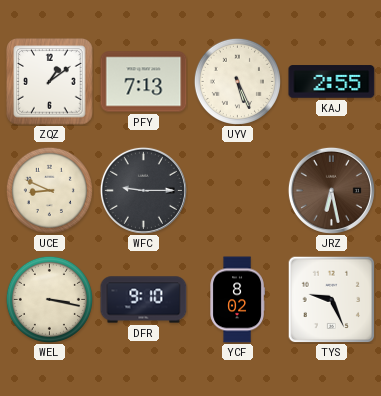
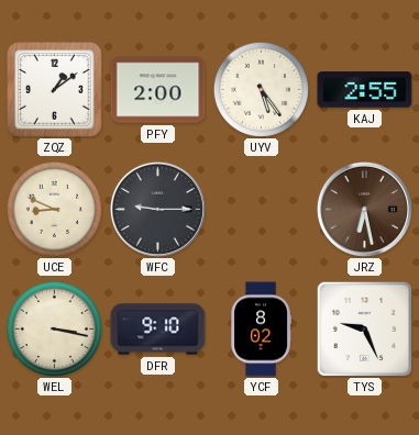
PFY: 7:13 -> 2:00
UYV: 5:26 -> 5:24
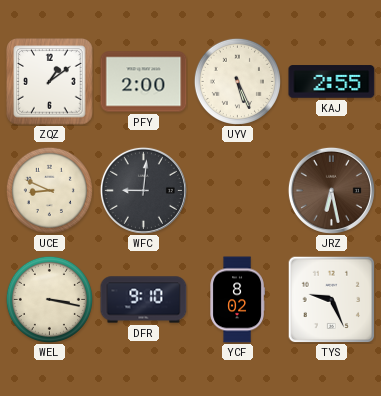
UYV: 5:24 -> 5:26
WFC: 9:15 -> 9:01
